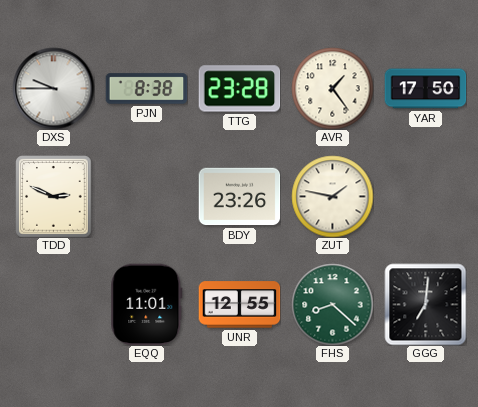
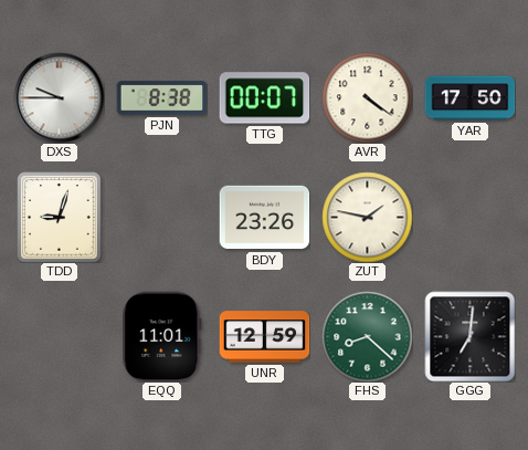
TTG: 23:28 -> 00:07
AVR: 1:24 -> 4:21
TDD: 2:49 -> 9:03
UNR: 12:55 -> 12:59
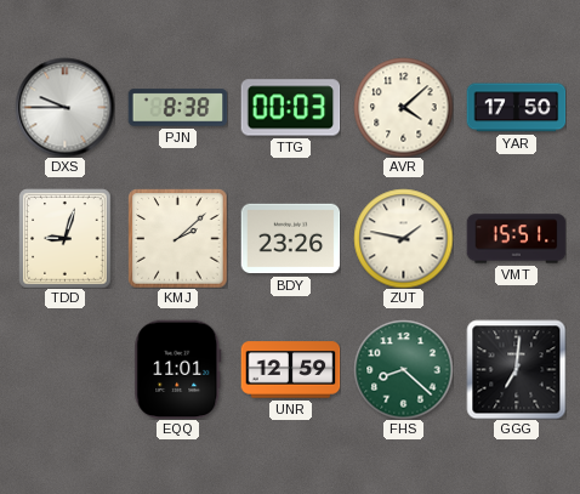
TTG: 00:07 -> 00:03
AVR: 4:21 -> 4:08
KMJ: none -> 2:08
VMT: none -> 15:51
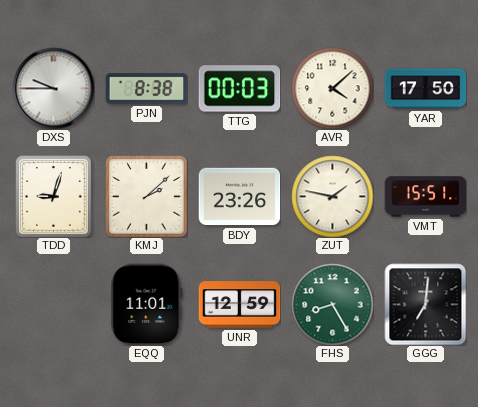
FHS: 8:22 -> 8:25
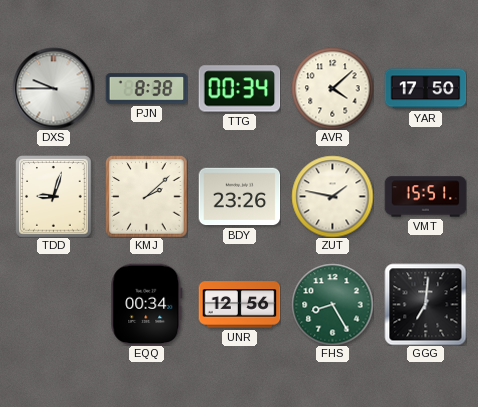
TTG: 00:03 -> 00:34
EQQ: 11:01 -> 00:34
UNR: 12:59 -> 12:56
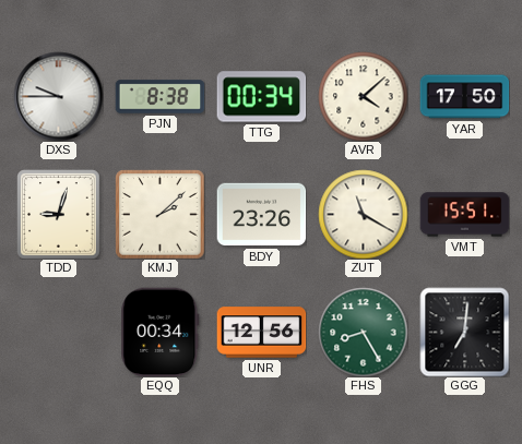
ZUT: 1:47 -> 11:20
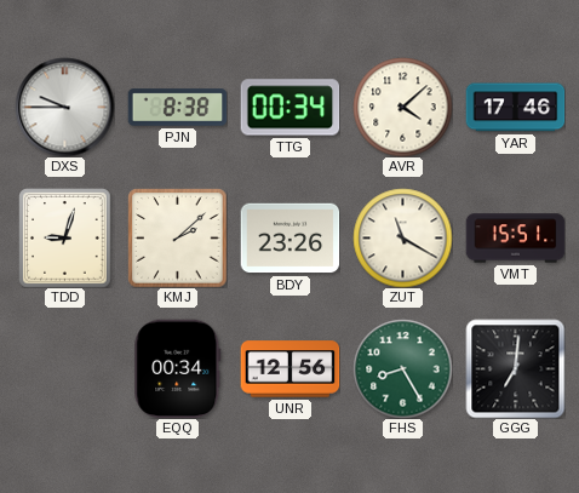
YAR: 17:50 -> 17:46
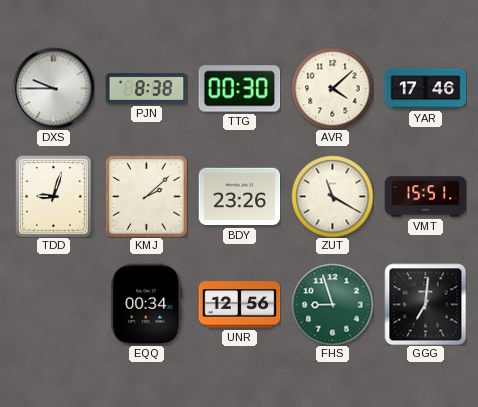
TTG: 00:34 -> 00:30
FHS: 8:25 -> 8:57
